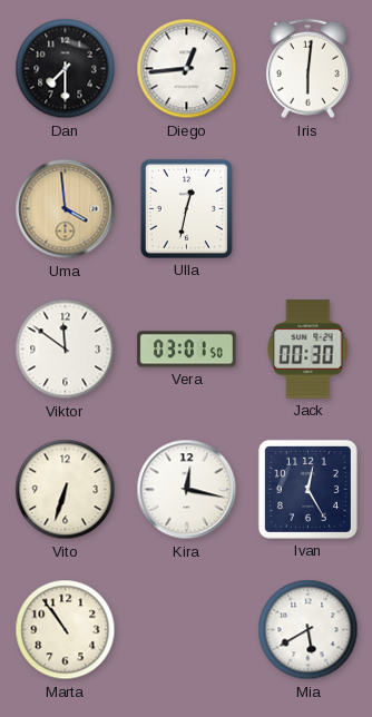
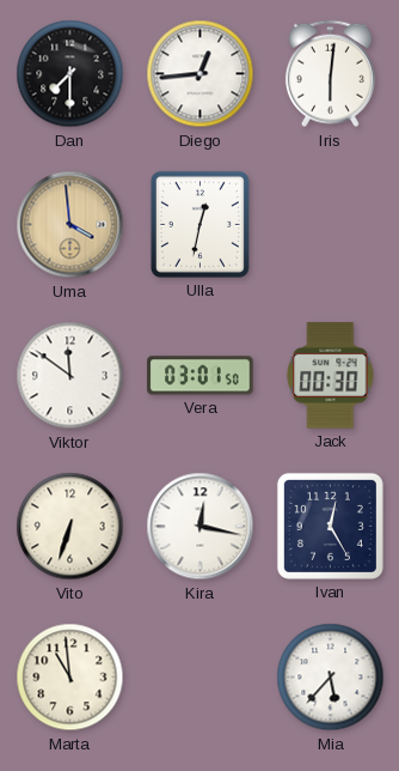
Marta: 10:54 -> 10:59
Mia: 5:40 -> 5:37
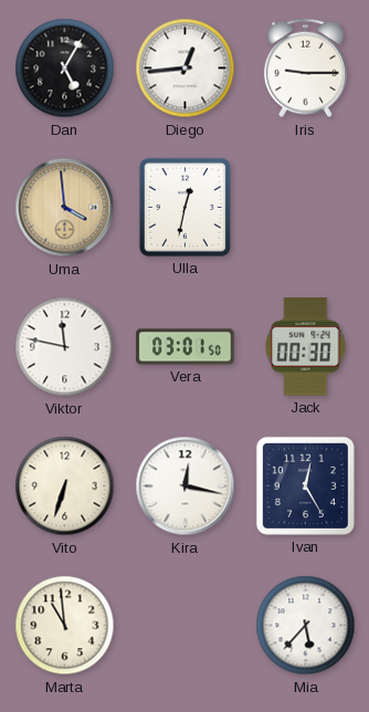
Dan: 7:30 -> 5:05
Iris: 6:01 -> 9:15
Viktor: 11:51 -> 11:47
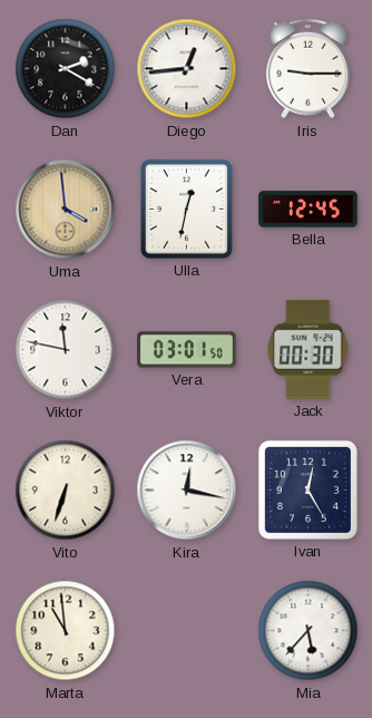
Dan: 5:05 -> 2:20
Bella: none -> 12:45
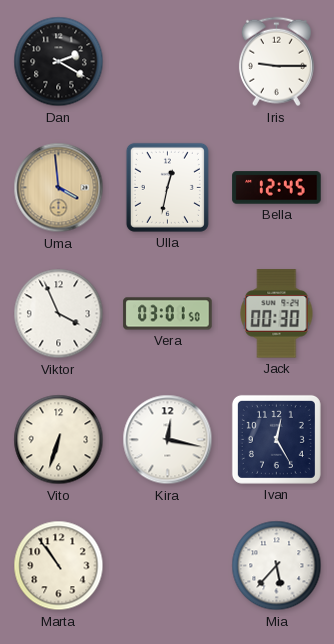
Diego: 12:44 -> none
Viktor: 11:47 -> 3:56
Marta: 10:59 -> 10:54
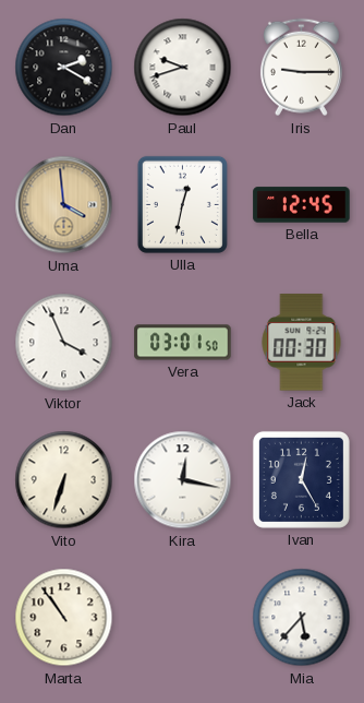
Paul: none -> 9:42
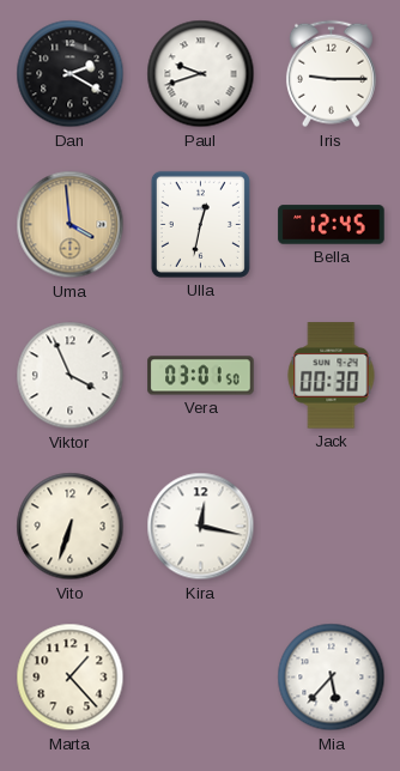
Ivan: 12:25 -> none
Marta: 10:54 -> 1:23
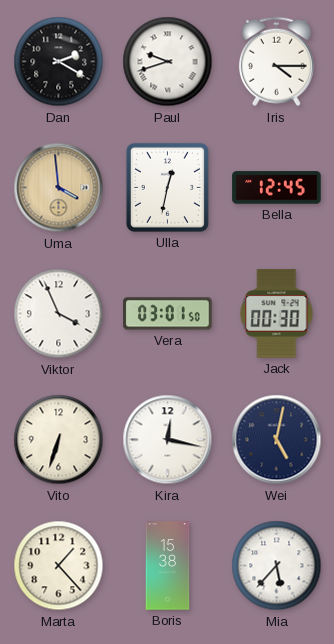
Iris: 9:15 -> 4:15
Wei: none -> 5:02
Boris: none -> 15:38
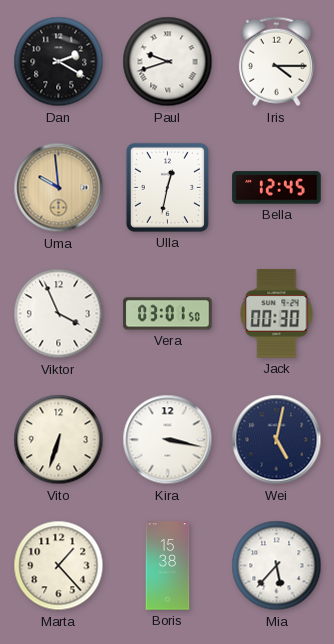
Uma: 3:59 -> 9:59
Kira: 12:17 -> 3:17
